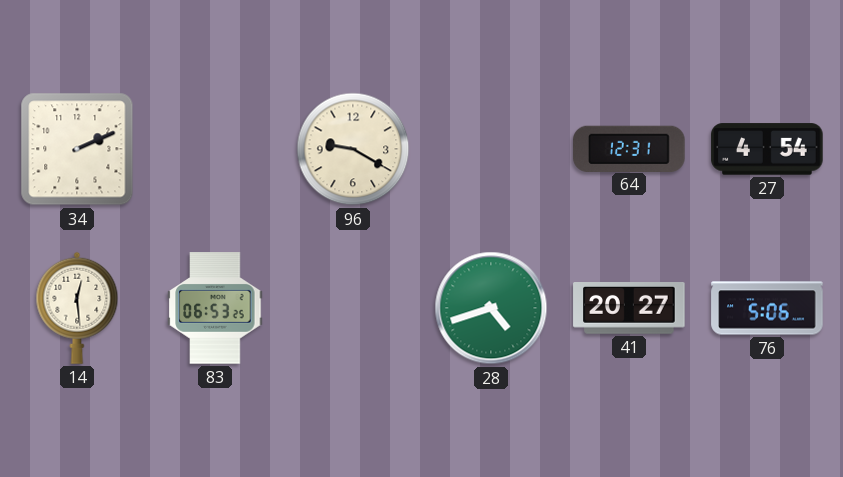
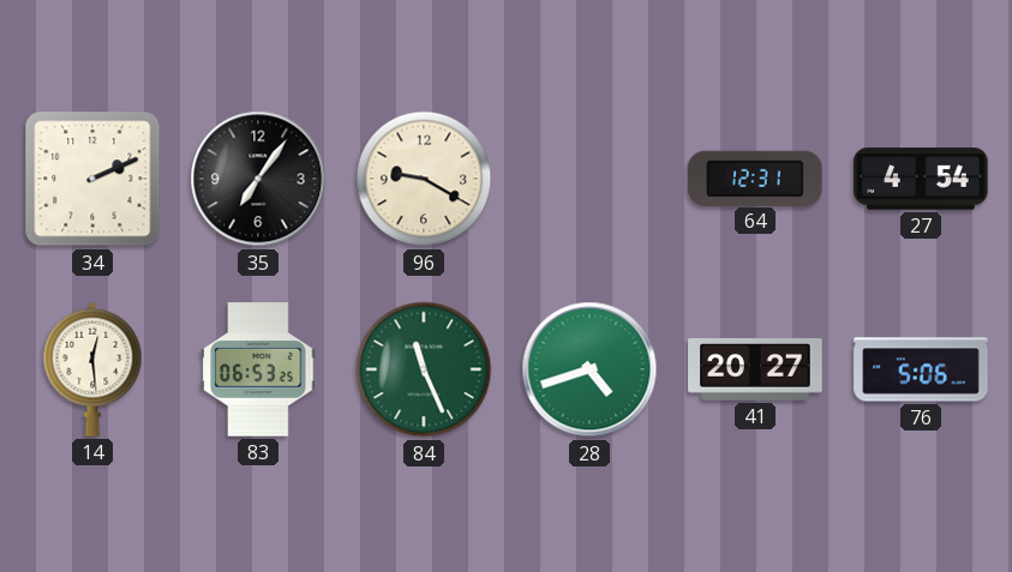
35: none -> 7:06
84: none -> 11:26
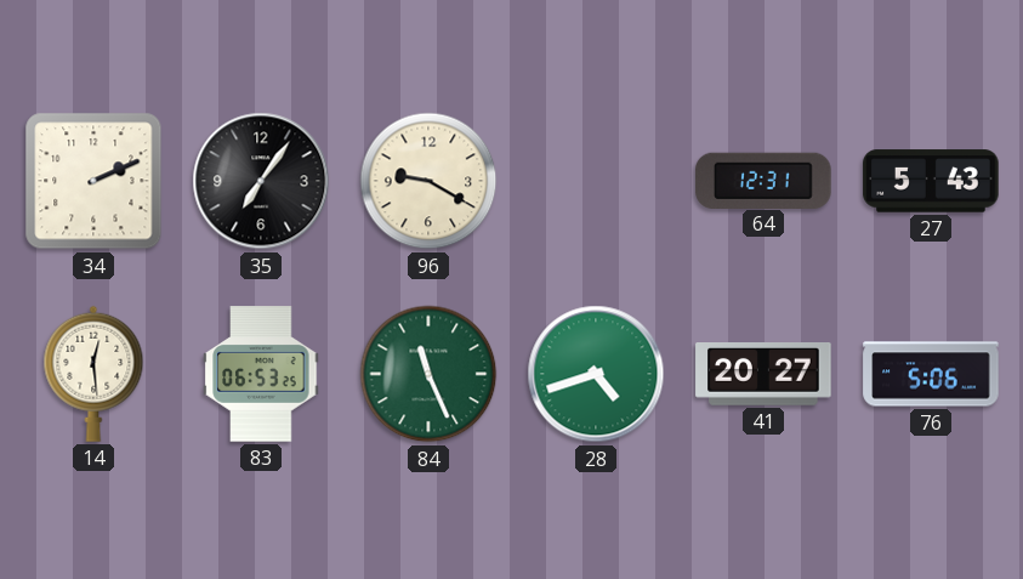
27: 4:54 -> 5:43
